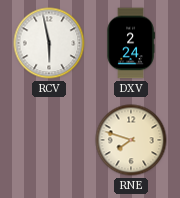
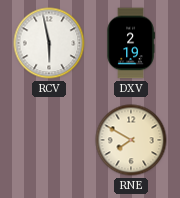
DXV: 2:24 -> 2:19
RNE: 7:48 -> 7:50
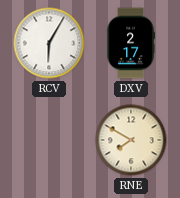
RCV: 5:58 -> 6:05
DXV: 2:19 -> 2:17
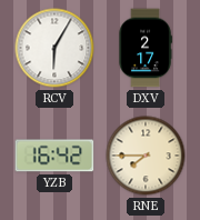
YZB: none -> 16:42
RNE: 7:50 -> 7:45
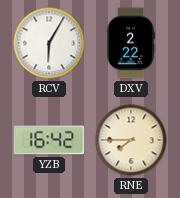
DXV: 2:17 -> 2:22
